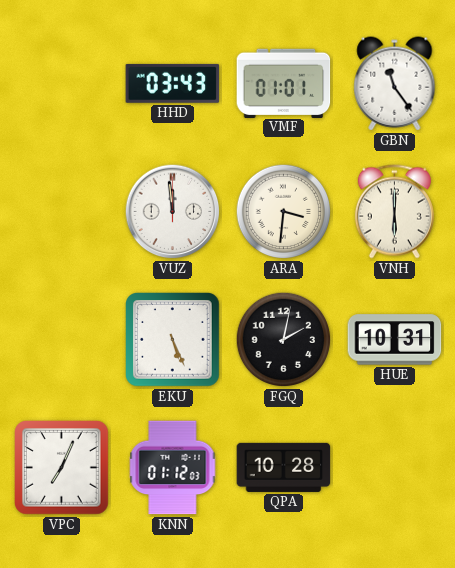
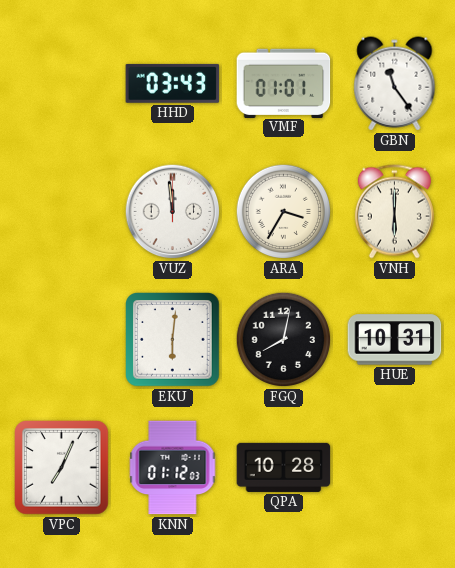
ARA: 3:31 -> 3:35
EKU: 5:26 -> 6:01
FGQ: 2:02 -> 8:02
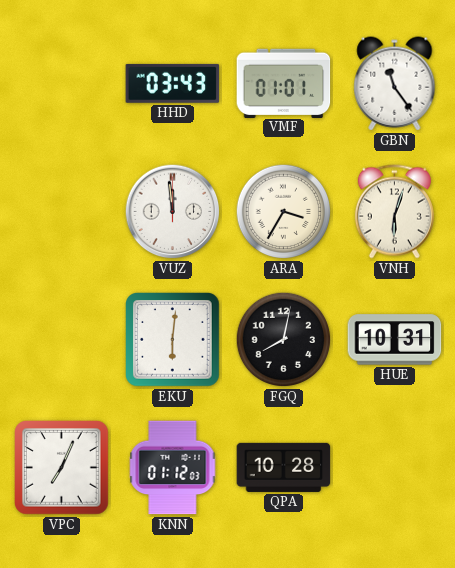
VNH: 6:00 -> 6:03
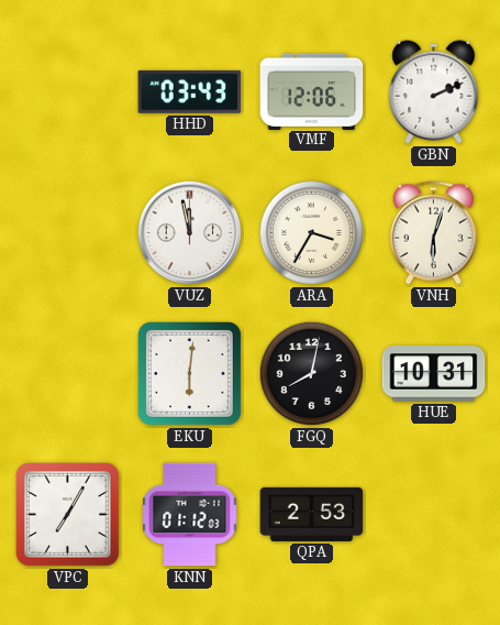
VMF: 01:01 -> 12:06
GBN: 11:24 -> 2:11
VUZ: 11:59 -> 11:58
VPC: 7:04 -> 7:05
QPA: 10:28 -> 2:53
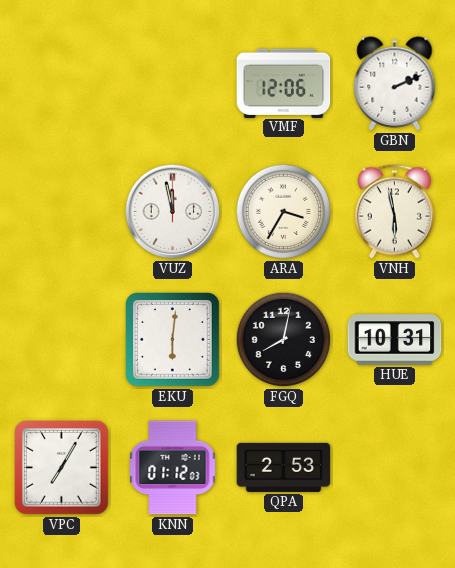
HHD: 03:43 -> none
VNH: 6:03 -> 5:58
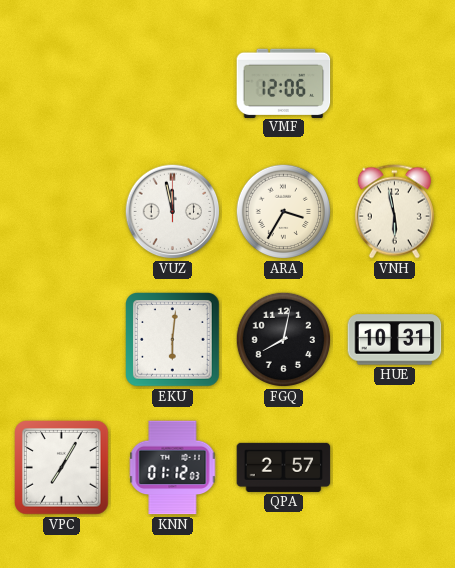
GBN: 2:11 -> none
QPA: 2:53 -> 2:57
